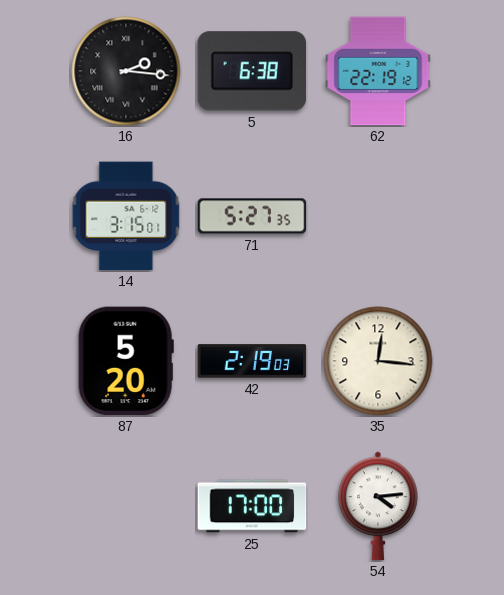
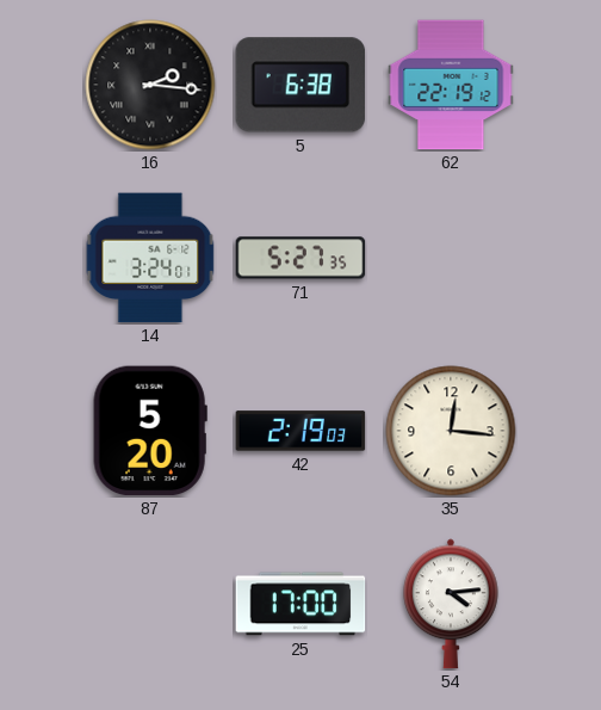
14: 3:15 -> 3:24
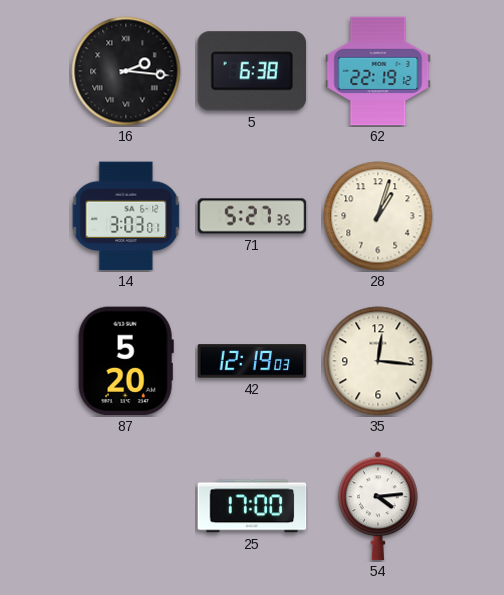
14: 3:24 -> 3:03
28: none -> 1:03
42: 2:19 -> 12:19
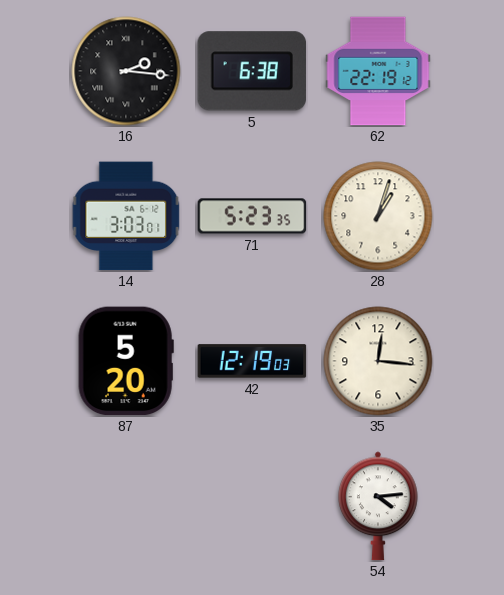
71: 5:27 -> 5:23
25: 17:00 -> none
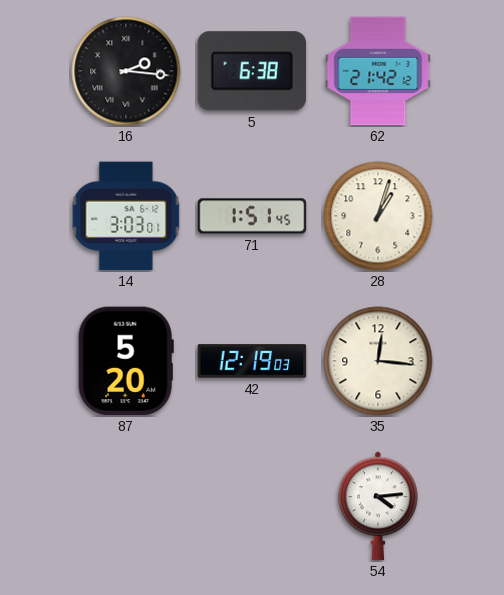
62: 22:19 -> 21:42
71: 5:23 -> 1:51
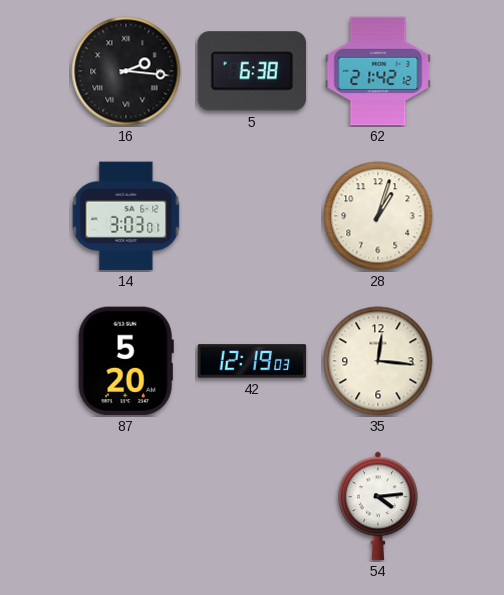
71: 1:51 -> none
